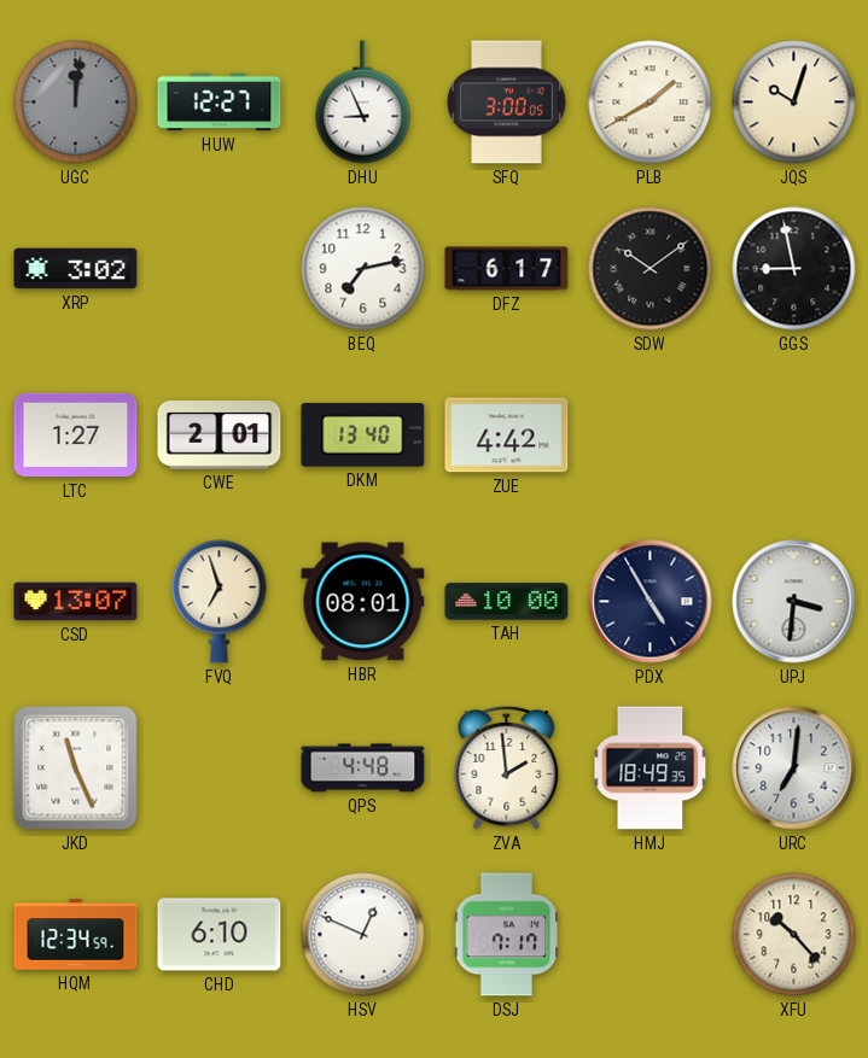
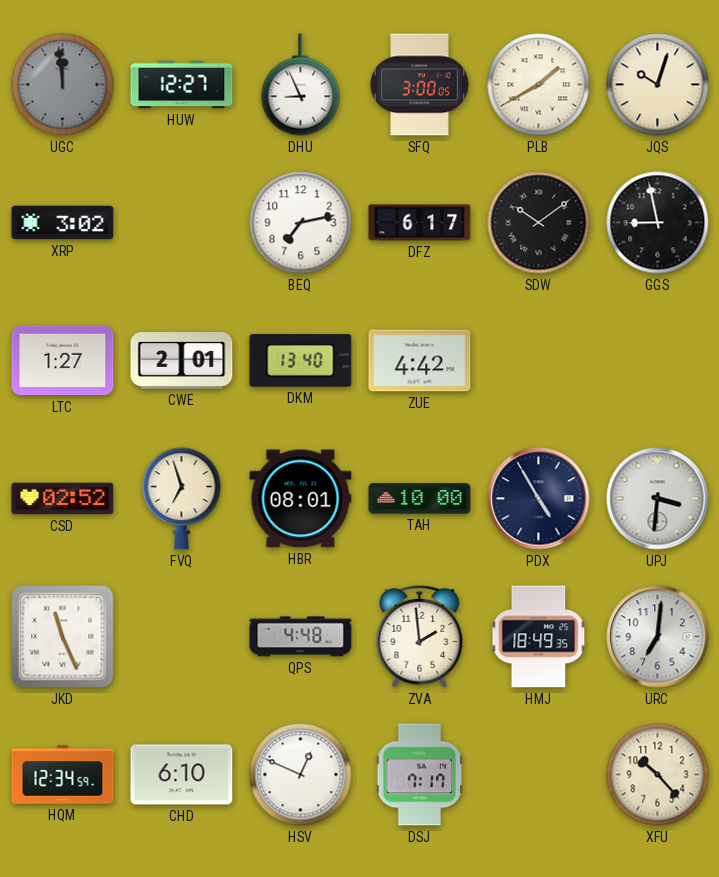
UGC: 12:01 -> 11:59
CSD: 13:07 -> 02:52
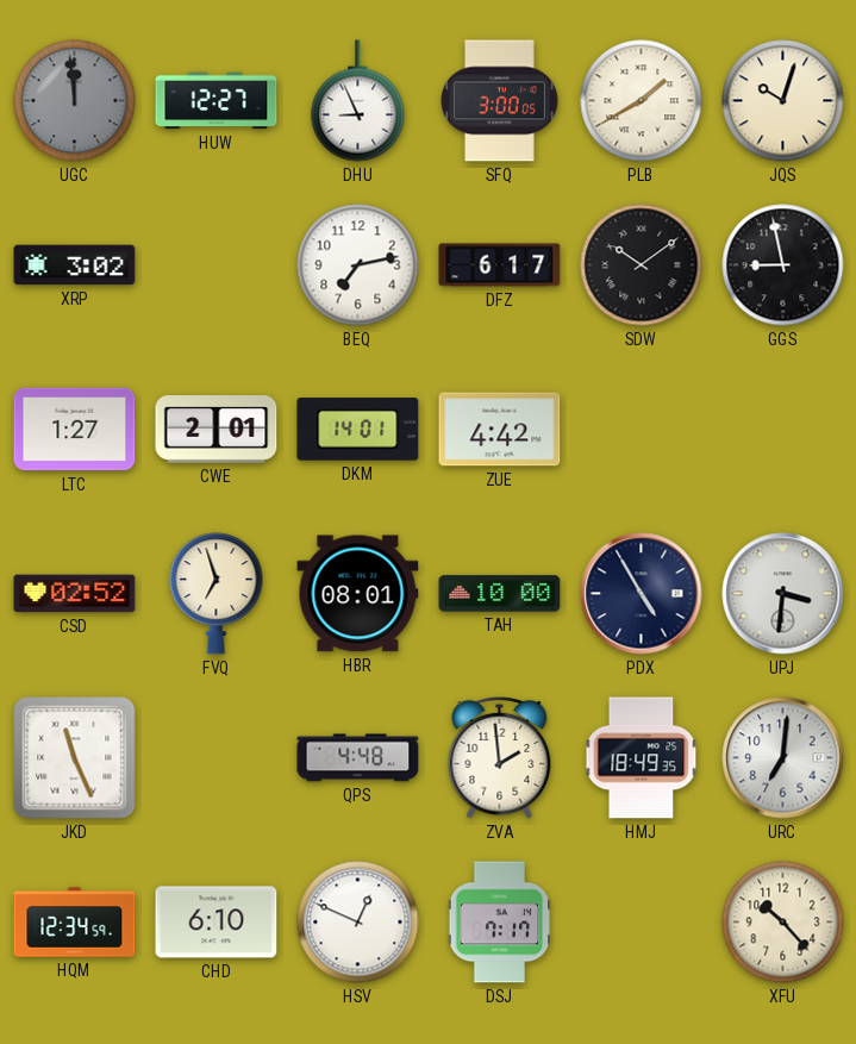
DKM: 13:40 -> 14:01
